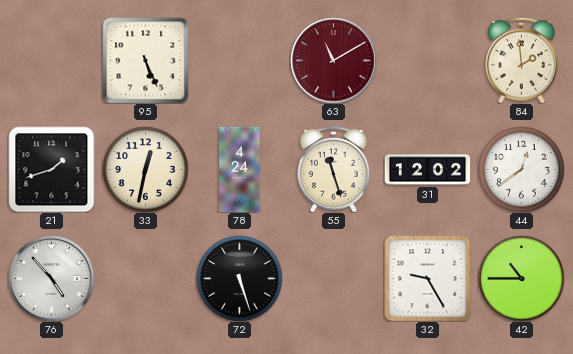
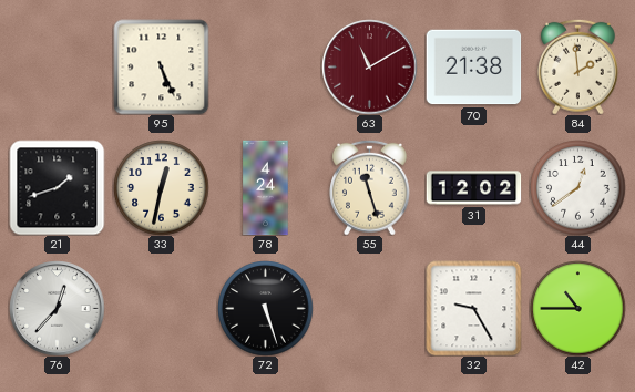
70: none -> 21:38
76: 4:53 -> 12:37
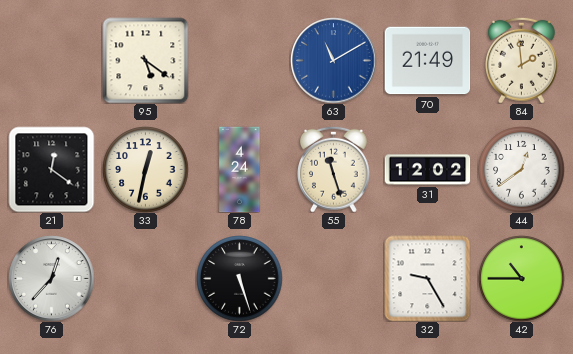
95: 5:26 -> 5:21
63 dial: burgundy -> blue
70: 21:38 -> 21:49
21: 1:42 -> 12:21
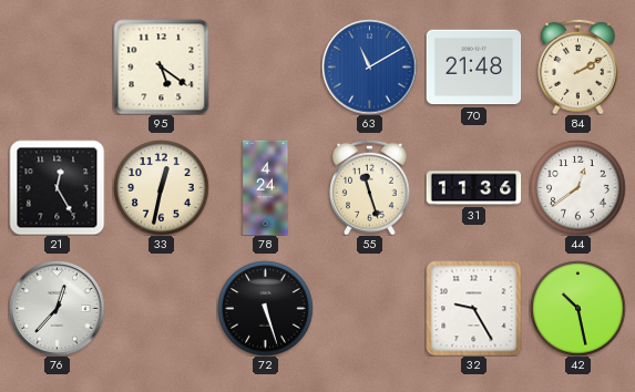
70: 21:49 -> 21:48
84: 1:59 -> 2:10
21: 12:21 -> 12:25
31: 12:02 -> 11:36
42: 10:45 -> 10:28
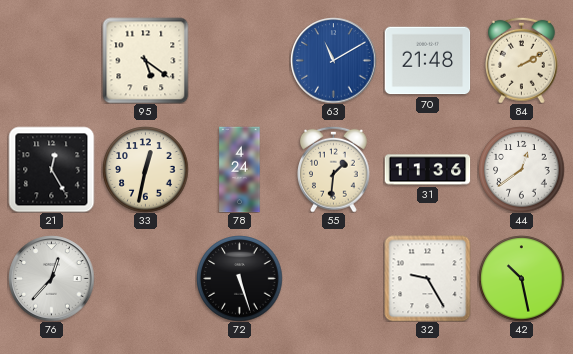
55: 11:27 -> 1:31
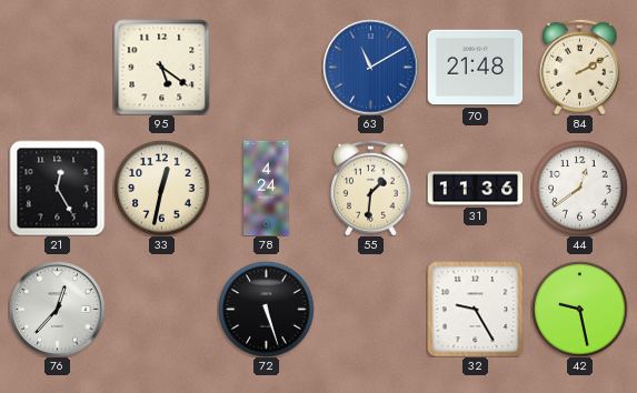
42: 10:28 -> 9:28
